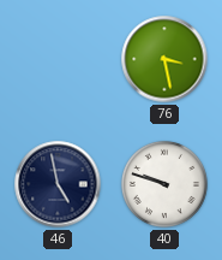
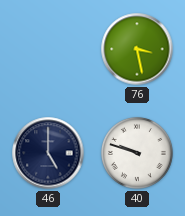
46: 4:58 -> 5:00
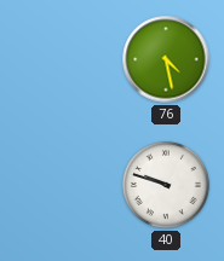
76: 3:28 -> 4:28
46: 5:00 -> none
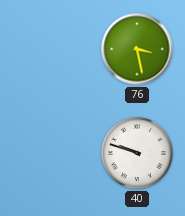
76: 4:28 -> 3:28
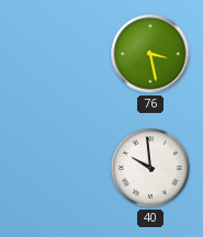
40: 9:48 -> 9:59
